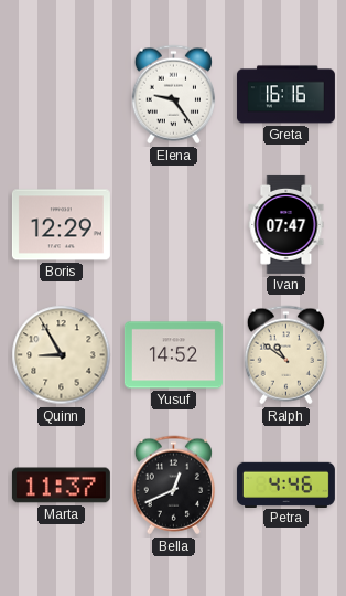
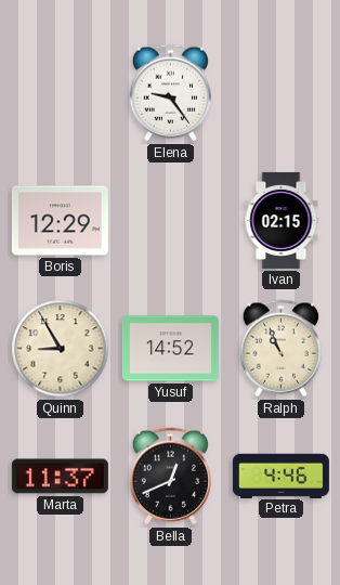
Greta: 16:16 -> none
Ivan: 07:47 -> 02:15
Ralph: 10:51 -> 10:56
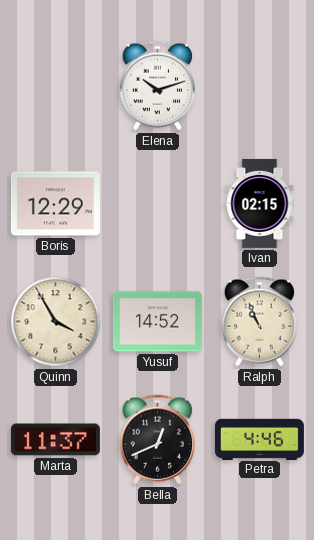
Elena: 9:24 -> 10:12
Quinn: 8:55 -> 3:55
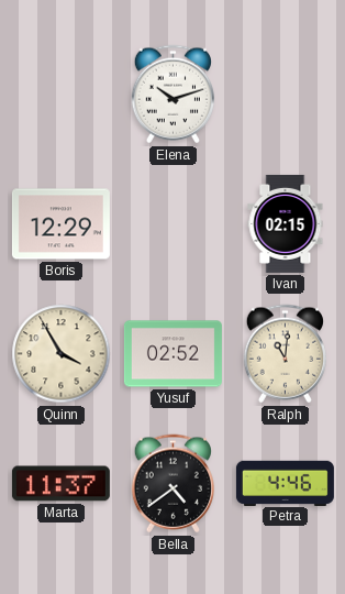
Yusuf: 14:52 -> 02:52
Ralph: 10:56 -> 11:01
Bella: 12:41 -> 4:39
